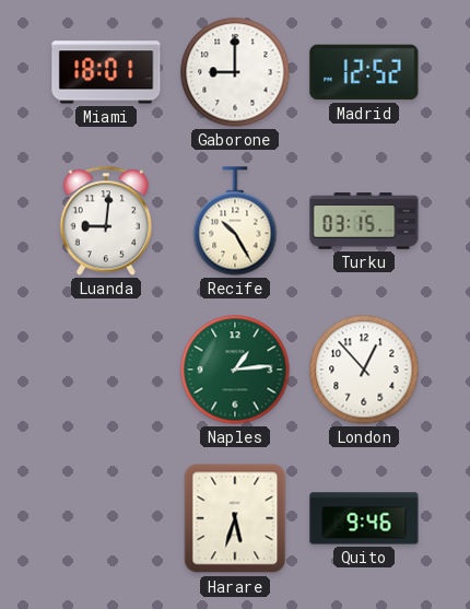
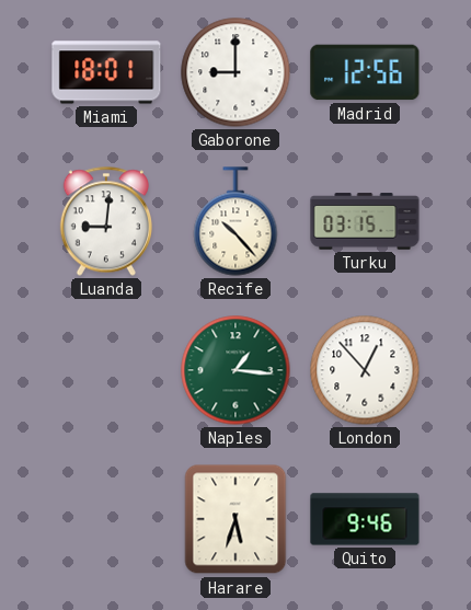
Madrid: 12:52 -> 12:56
Recife: 10:25 -> 10:23
Naples: 1:14 -> 1:16
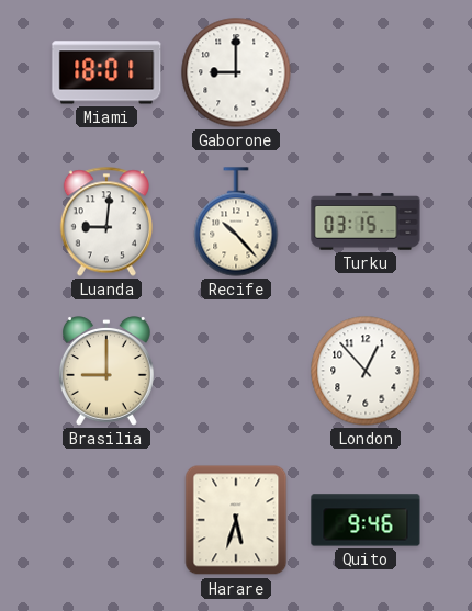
Madrid: 12:56 -> none
Brasilia: none -> 9:00
Naples: 1:16 -> none
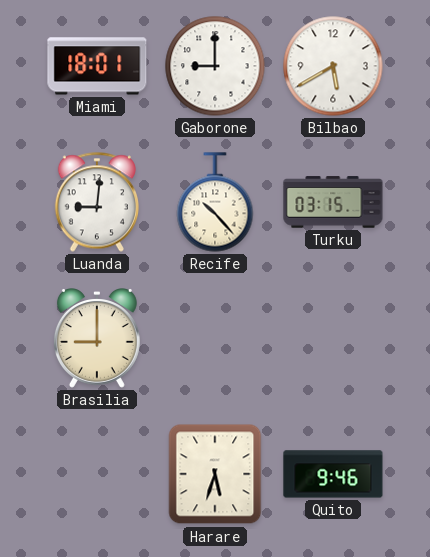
Bilbao: none -> 5:40
London: 12:53 -> none
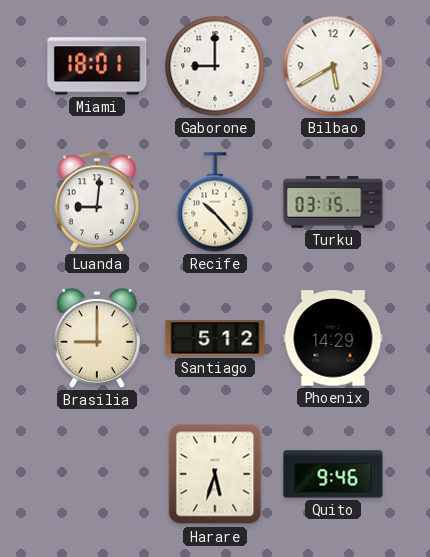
Santiago: none -> 5:12
Phoenix: none -> 14:29
